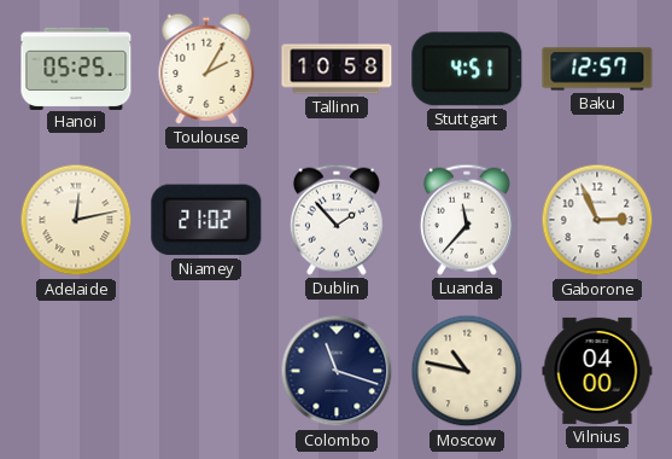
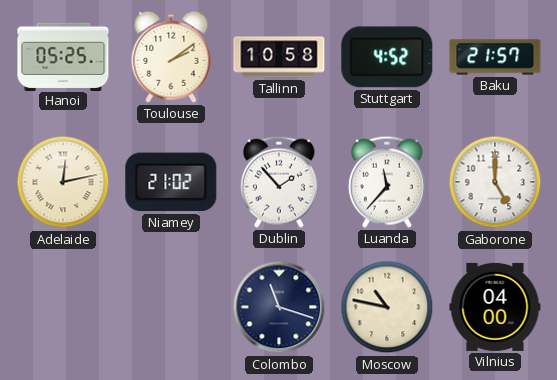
Toulouse: 2:05 -> 2:09
Stuttgart: 4:51 -> 4:52
Baku: 12:57 -> 21:57
Gaborone: 2:56 -> 5:00
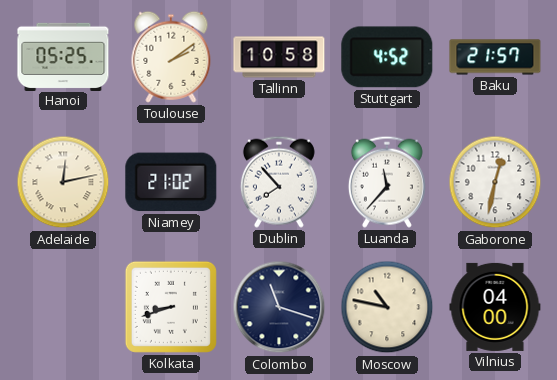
Dublin: 1:53 -> 7:53
Gaborone: 5:00 -> 12:32
Kolkata: none -> 8:42
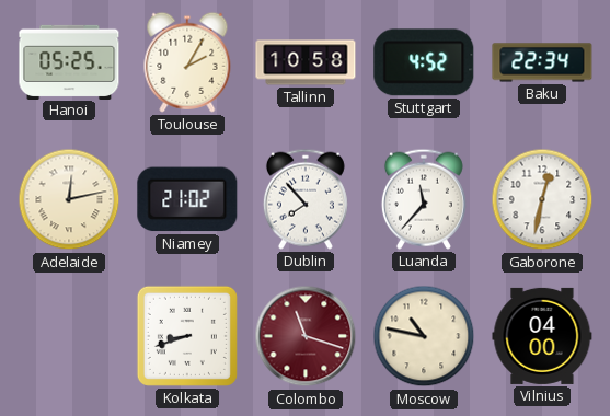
Toulouse: 2:09 -> 2:05
Baku: 21:57 -> 22:34
Colombo dial: navy -> burgundy
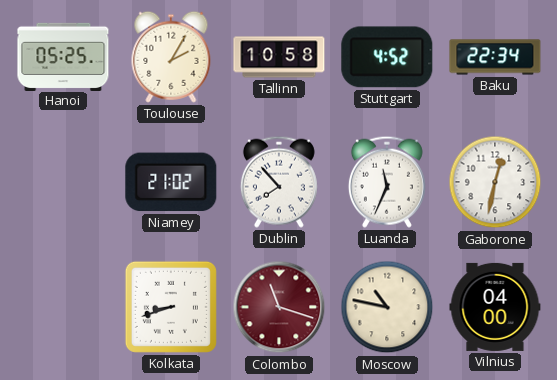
Adelaide: 12:13 -> none
Luanda: 11:37 -> 11:34
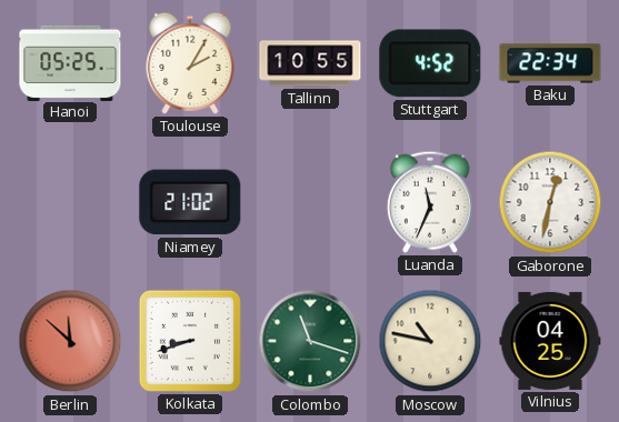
Tallinn: 10:58 -> 10:55
Dublin: 7:53 -> none
Berlin: none -> 11:52
Colombo dial: burgundy -> green
Vilnius: 04:00 -> 04:25
